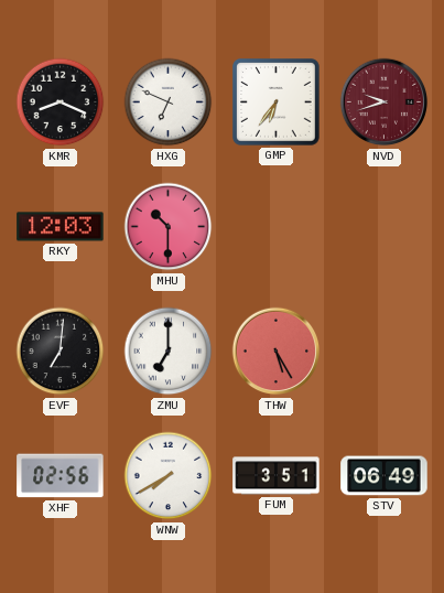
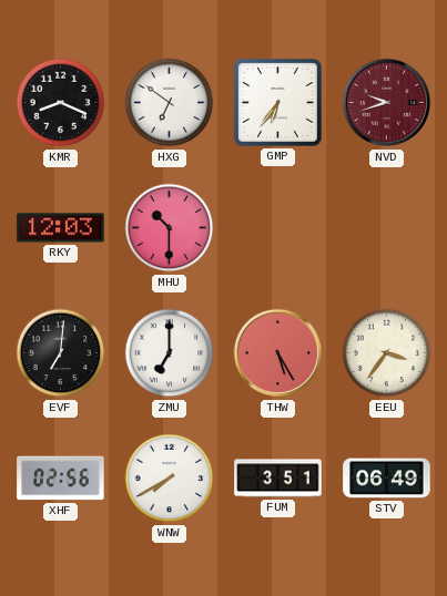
HXG: 6:49 -> 6:51
EEU: none -> 3:36
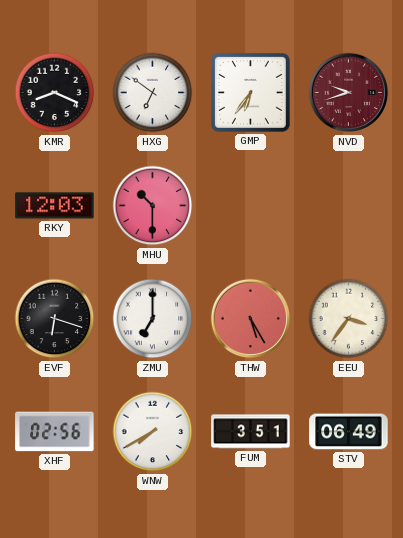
EVF: 7:01 -> 6:18
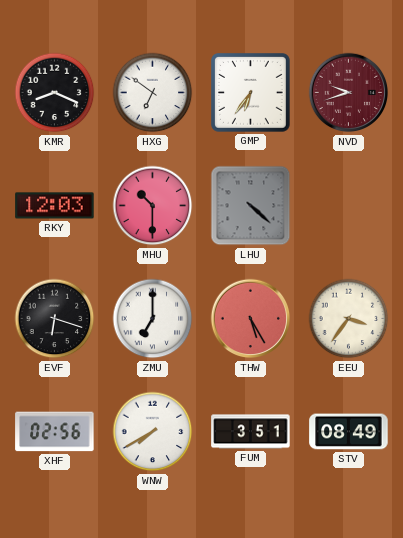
LHU: none -> 4:22
STV: 06:49 -> 08:49
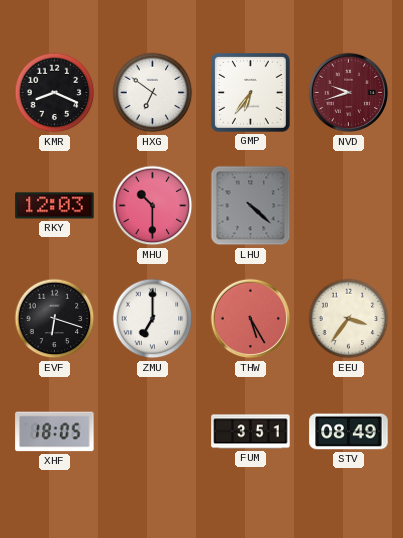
XHF: 02:56 -> 18:05
WNW: 7:40 -> none
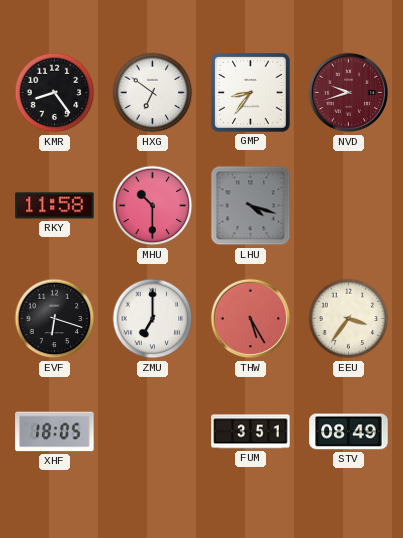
KMR: 8:19 -> 8:24
GMP: 6:36 -> 8:36
RKY: 12:03 -> 11:58
LHU: 4:22 -> 4:18
